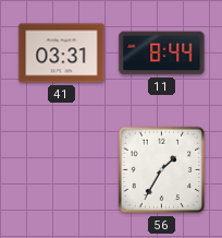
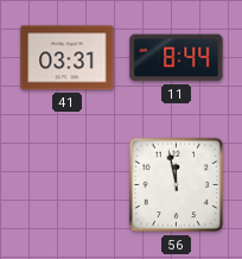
56: 1:35 -> 11:58
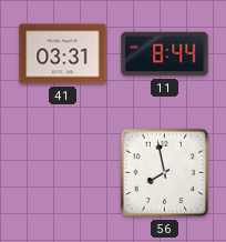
56: 11:58 -> 7:58
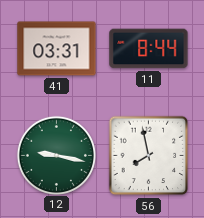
12: none -> 9:17
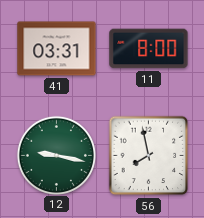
11: 8:44 -> 8:00
